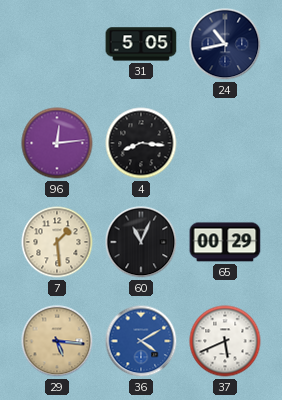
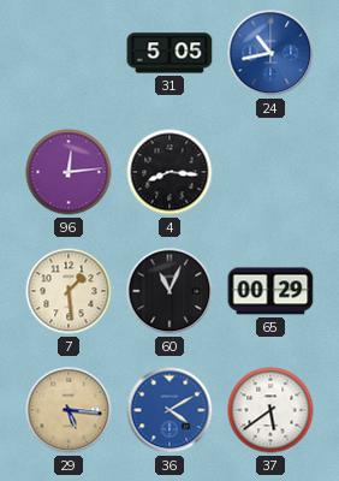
24 dial: navy -> blue
37: 5:41 -> 5:39
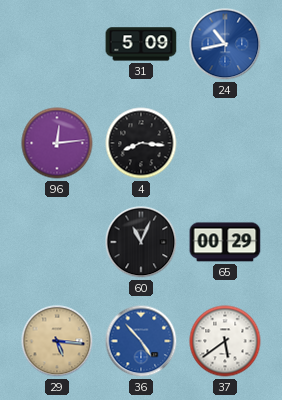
31: 5:05 -> 5:09
7: 1:29 -> none
36: 4:10 -> 4:53
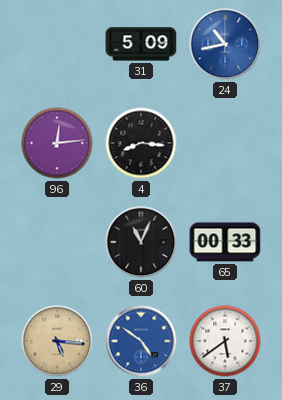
65: 00:29 -> 00:33
36: 4:53 -> 4:51
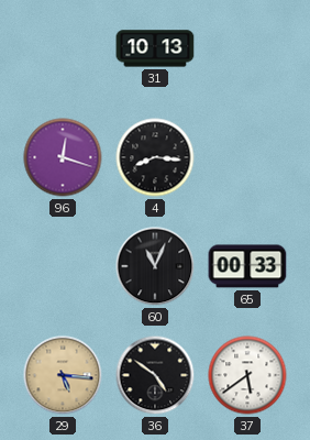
31: 5:09 -> 10:13
24: 10:43 -> none
96: 12:14 -> 12:18
36 dial: blue -> black
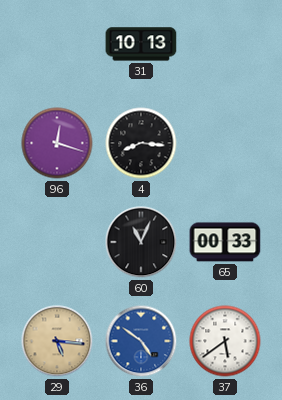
36 dial: black -> blue
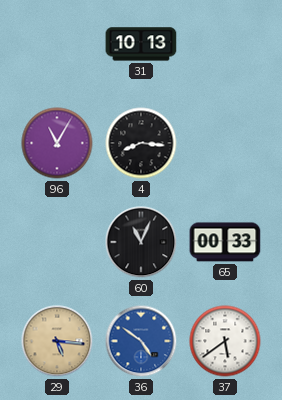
96: 12:18 -> 11:05
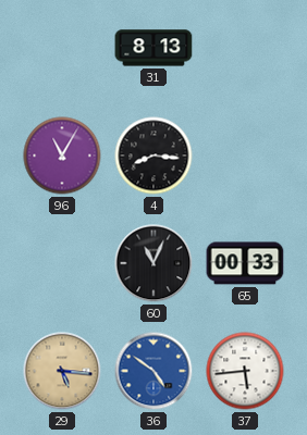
31: 10:13 -> 8:13
37: 5:39 -> 5:44
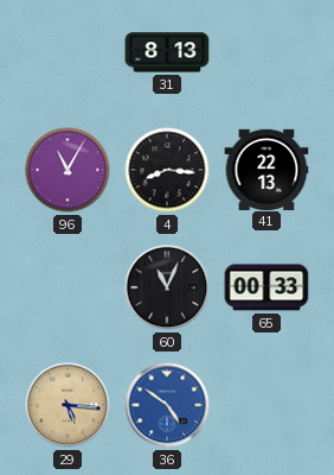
41: none -> 22:13
37: 5:44 -> none
